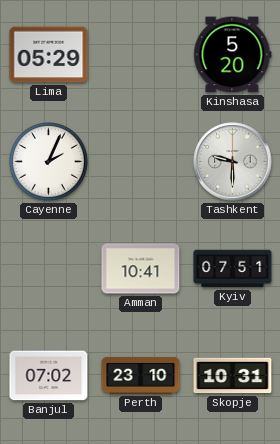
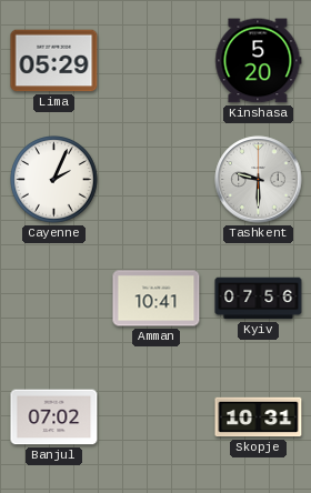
Kyiv: 07:51 -> 07:56
Perth: 23:10 -> none
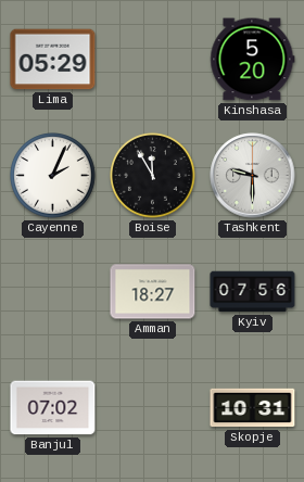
Boise: none -> 11:55
Amman: 10:41 -> 18:27
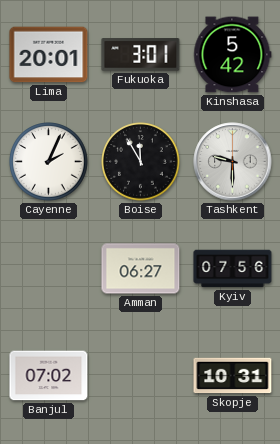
Lima: 05:29 -> 20:01
Fukuoka: none -> 3:01
Kinshasa: 5:20 -> 5:42
Amman: 18:27 -> 06:27
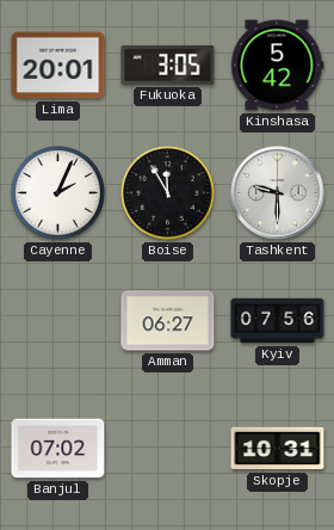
Fukuoka: 3:01 -> 3:05
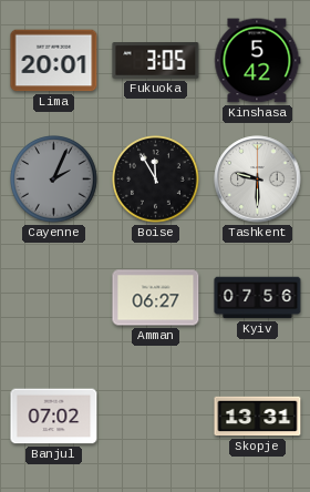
Cayenne dial: white -> grey
Skopje: 10:31 -> 13:31
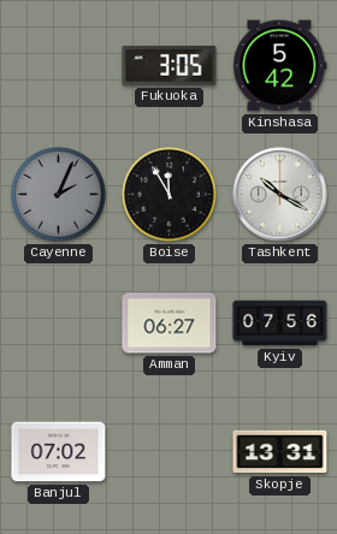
Lima: 20:01 -> none
Tashkent: 9:30 -> 10:20
